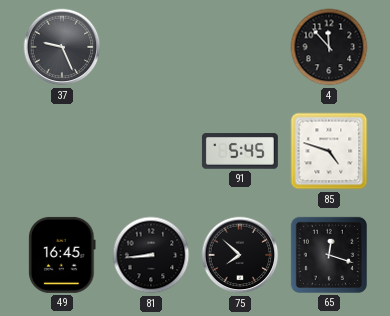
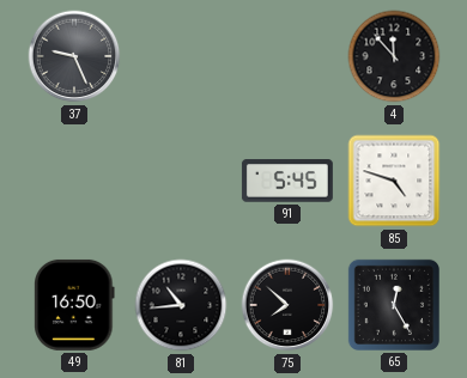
49: 16:45 -> 16:50
81: 8:44 -> 10:44
65: 12:18 -> 12:25
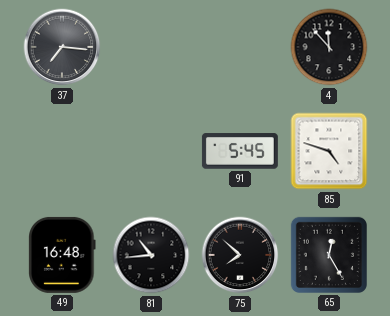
37: 9:26 -> 7:16
49: 16:50 -> 16:48
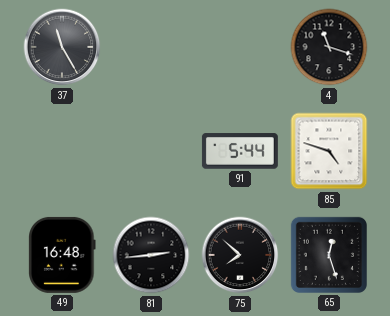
37: 7:16 -> 11:25
4: 11:53 -> 11:18
91: 5:45 -> 5:44
81: 10:44 -> 2:44
65: 12:25 -> 12:27
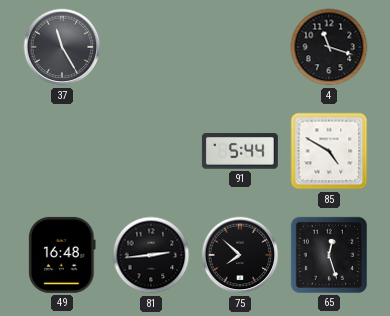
85: 4:48 -> 4:50
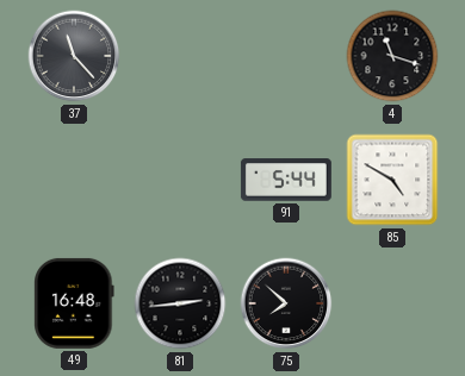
37: 11:25 -> 11:23
65: 12:27 -> none
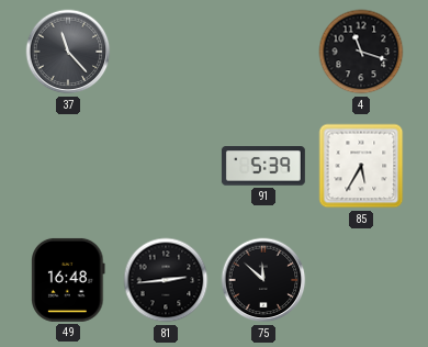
91: 5:44 -> 5:39
85: 4:50 -> 5:35
75: 7:52 -> 11:52
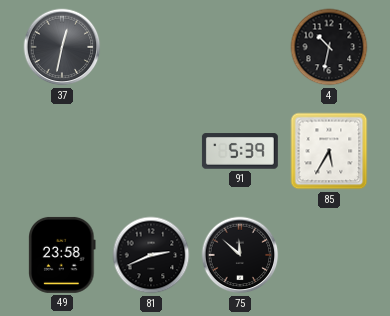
37: 11:23 -> 12:32
4: 11:18 -> 10:32
49: 16:48 -> 23:58
81: 2:44 -> 2:41
